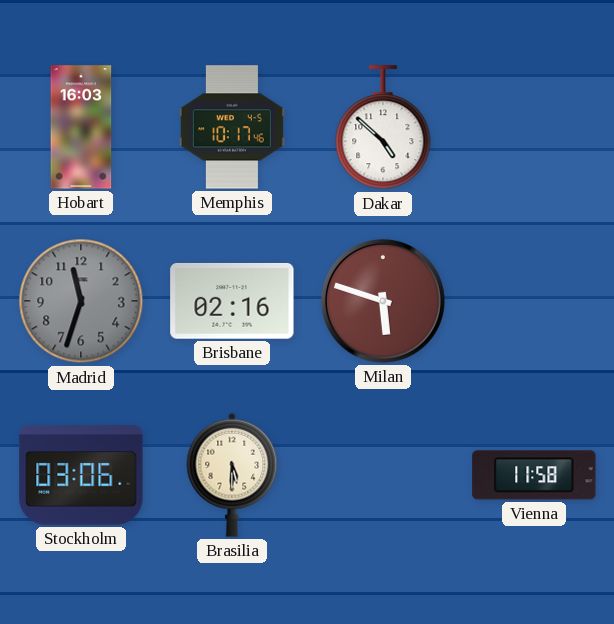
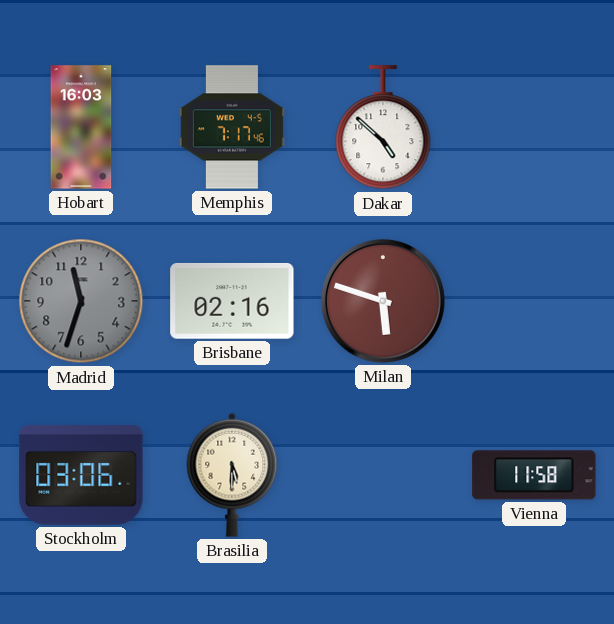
Memphis: 10:17 -> 7:17
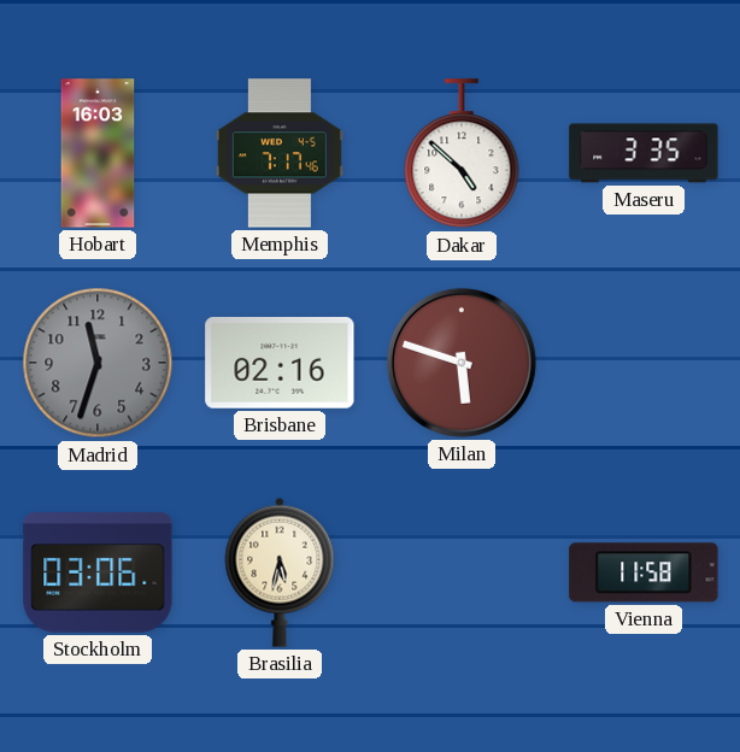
Maseru: none -> 3:35
Brasilia: 5:30 -> 5:32
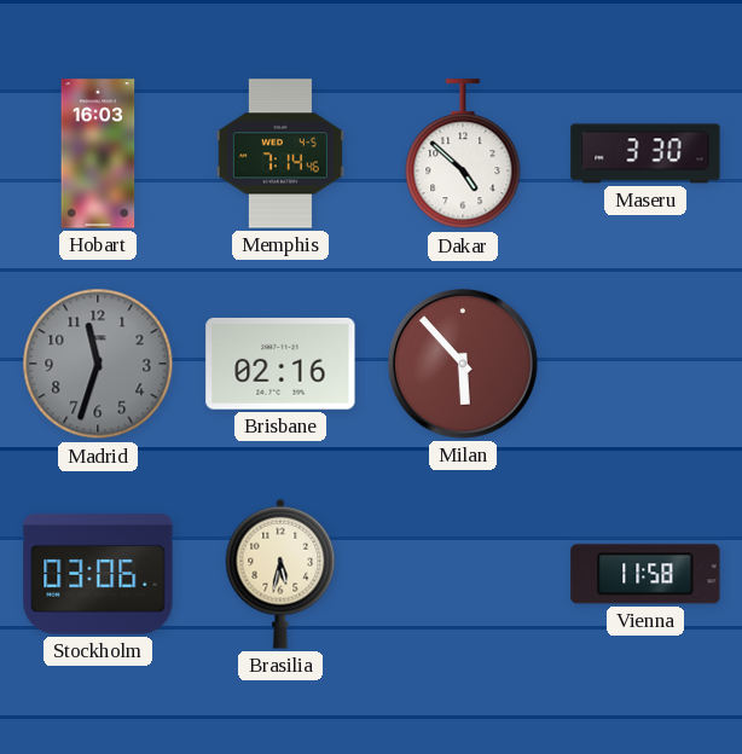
Memphis: 7:17 -> 7:14
Maseru: 3:35 -> 3:30
Milan: 5:48 -> 5:53
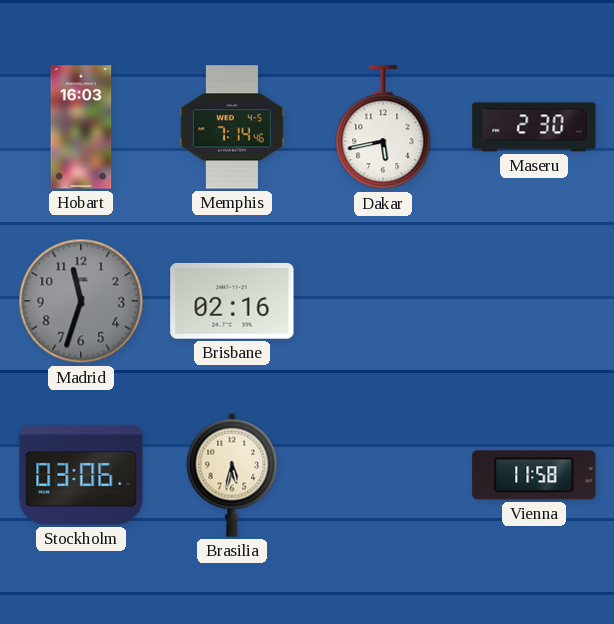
Dakar: 4:52 -> 5:43
Maseru: 3:30 -> 2:30
Milan: 5:53 -> none
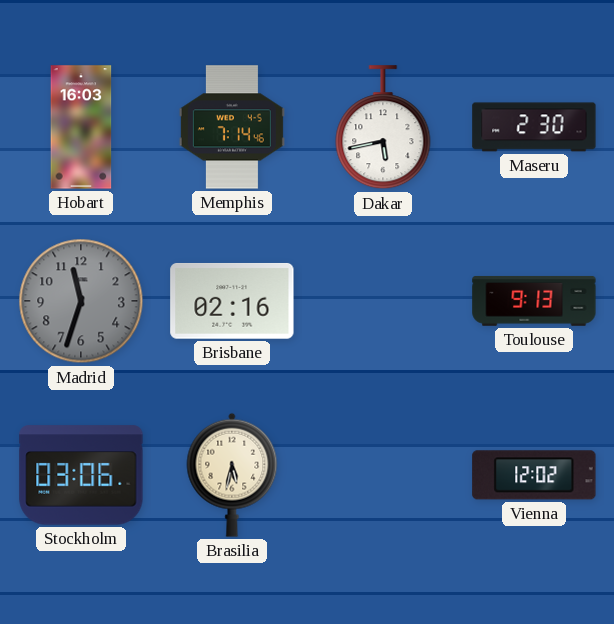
Toulouse: none -> 9:13
Vienna: 11:58 -> 12:02
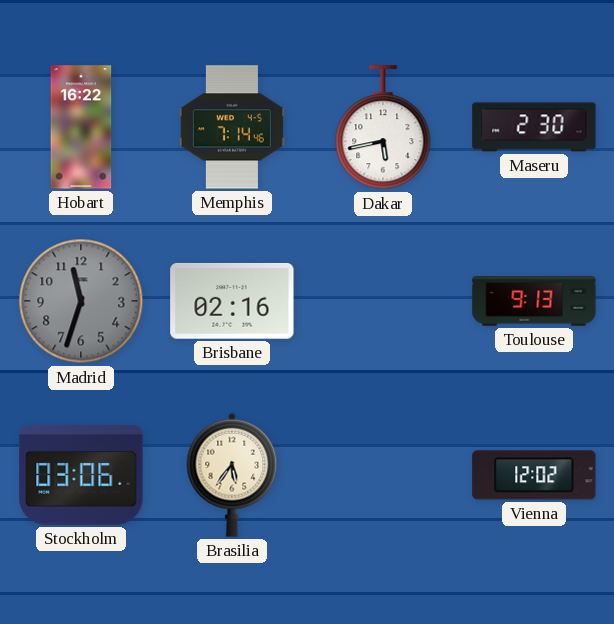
Hobart: 16:03 -> 16:22
Brasilia: 5:32 -> 5:36
